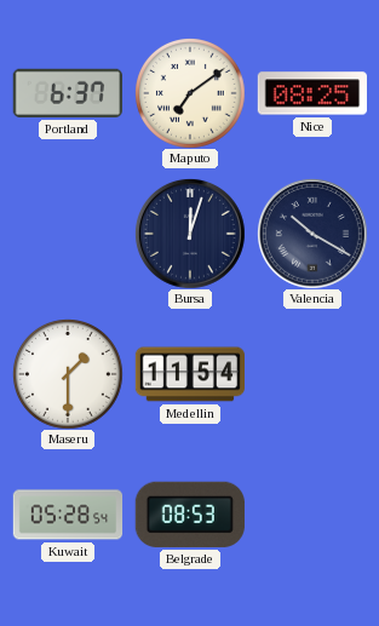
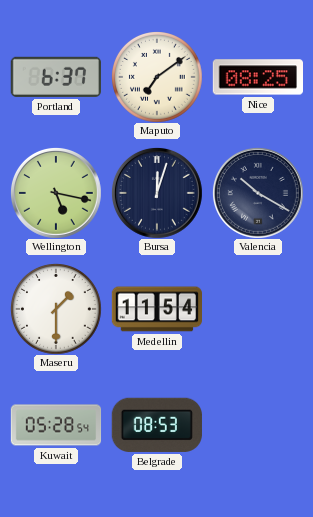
Wellington: none -> 5:17
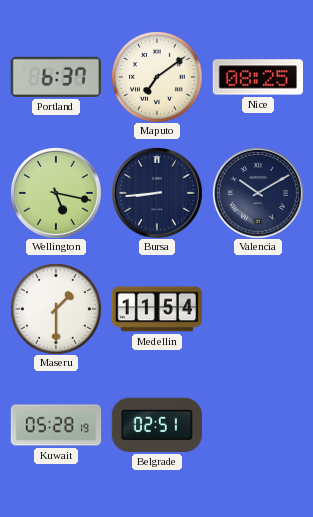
Bursa: 12:03 -> 8:44
Valencia: 10:20 -> 10:10
Kuwait: 05:28:54 -> 05:28:19
Belgrade: 08:53 -> 02:51
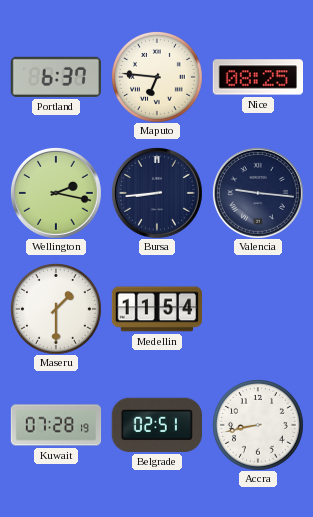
Maputo: 7:09 -> 6:46
Wellington: 5:17 -> 2:17
Valencia: 10:10 -> 9:16
Kuwait: 05:28 -> 07:28
Accra: none -> 8:43
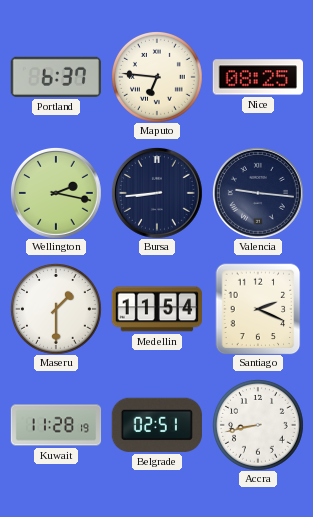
Santiago: none -> 2:19
Kuwait: 07:28 -> 11:28
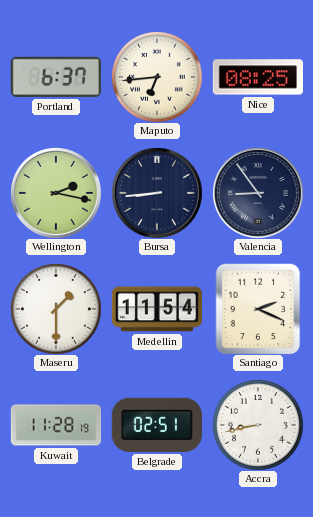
Maputo: 6:46 -> 6:44
Valencia: 9:16 -> 8:54
